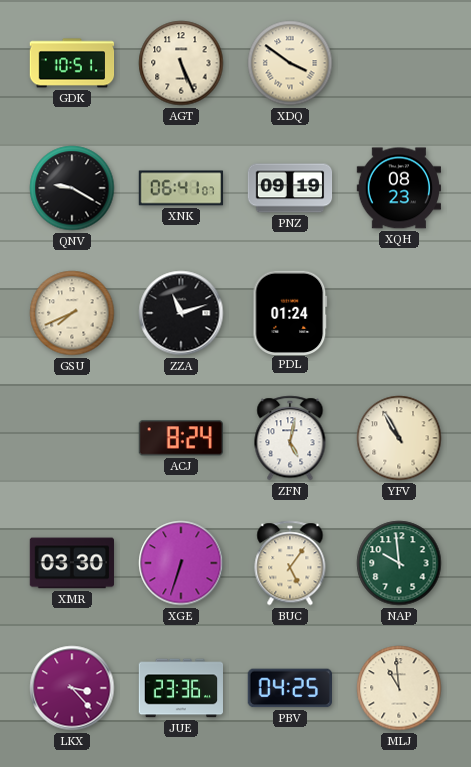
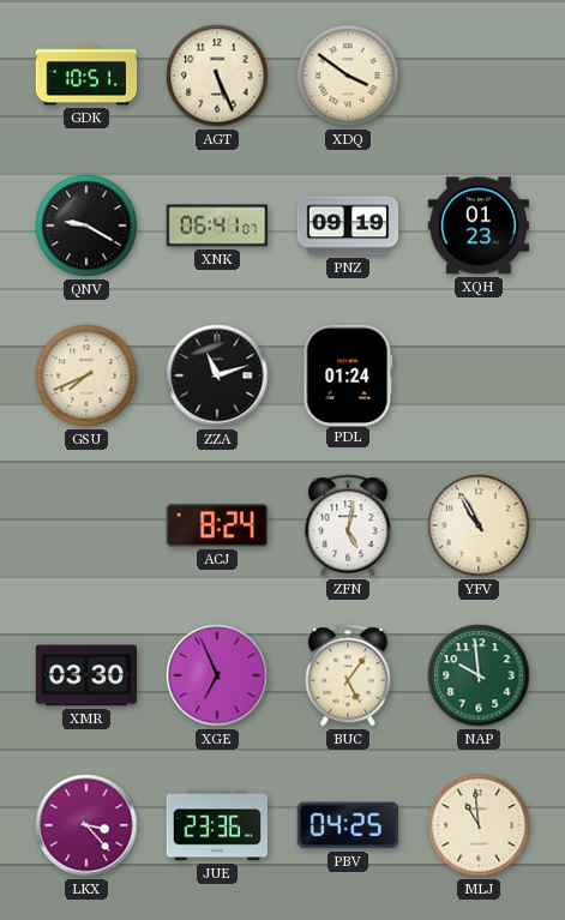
XQH: 08:23 -> 01:23
XGE: 6:33 -> 6:56
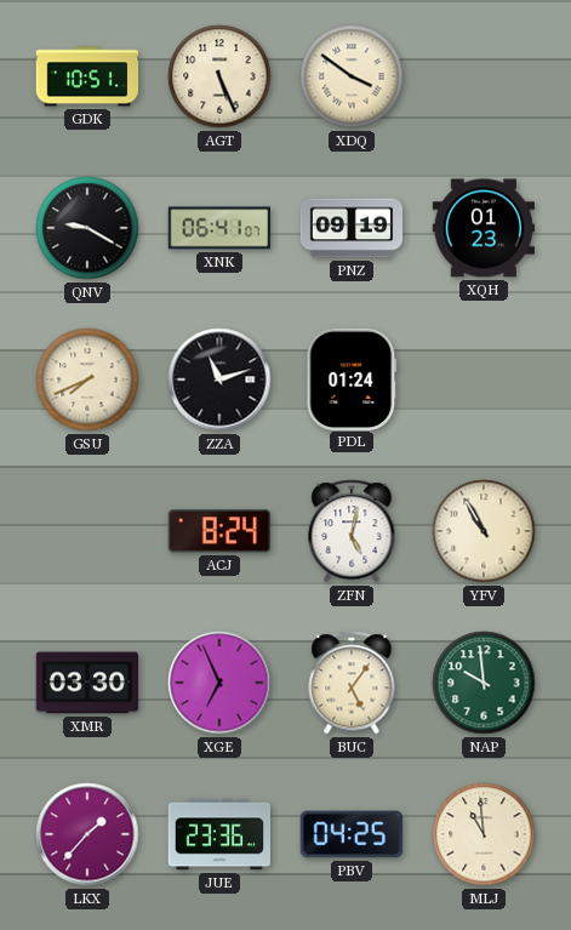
LKX: 3:23 -> 1:37
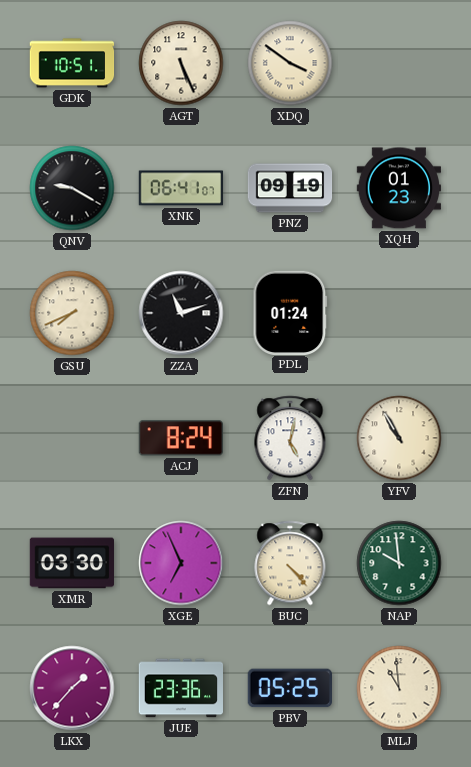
BUC: 5:06 -> 4:23
PBV: 04:25 -> 05:25
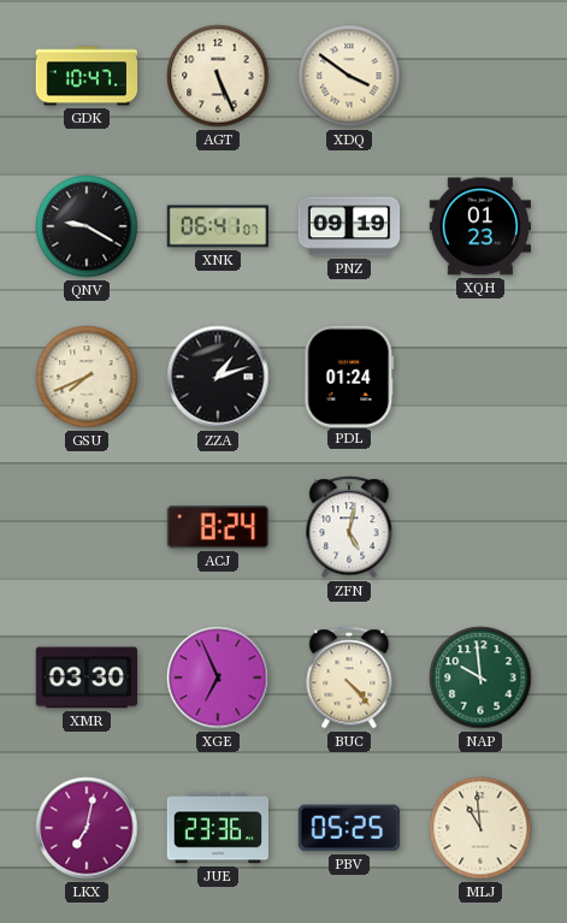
GDK: 10:51 -> 10:47
ZZA: 11:12 -> 1:12
YFV: 10:55 -> none
LKX: 1:37 -> 7:02
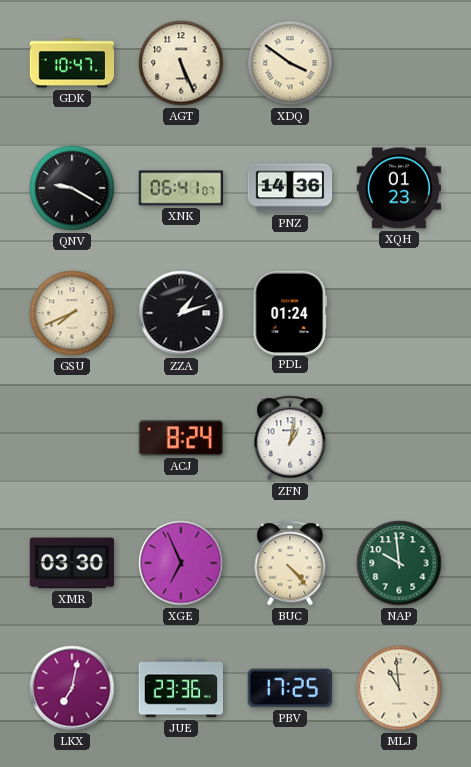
PNZ: 09:19 -> 14:36
ZFN: 5:02 -> 1:02
PBV: 05:25 -> 17:25
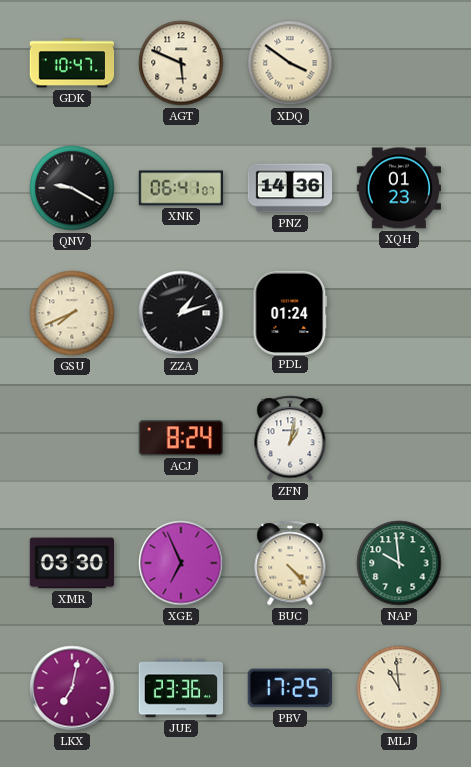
AGT: 5:26 -> 5:49
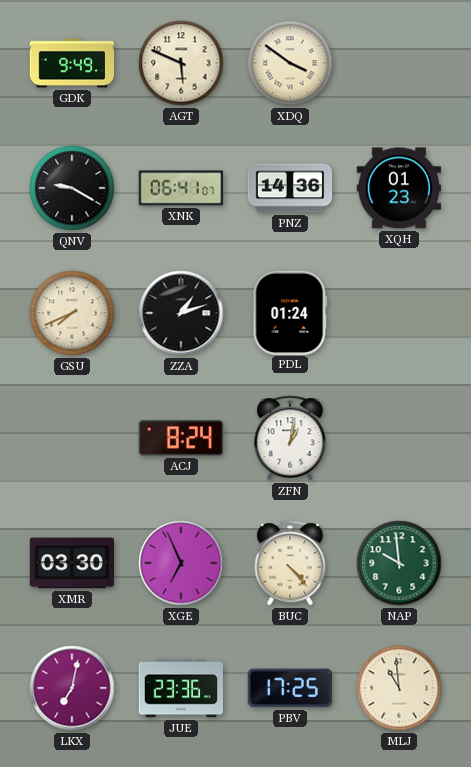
GDK: 10:47 -> 9:49
